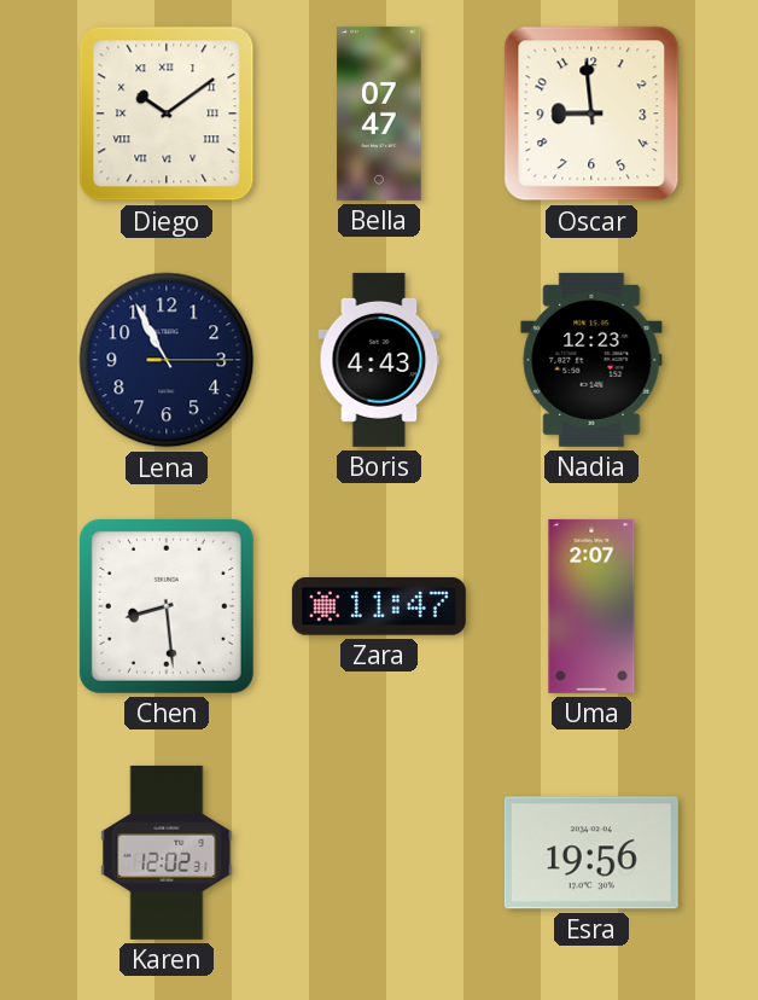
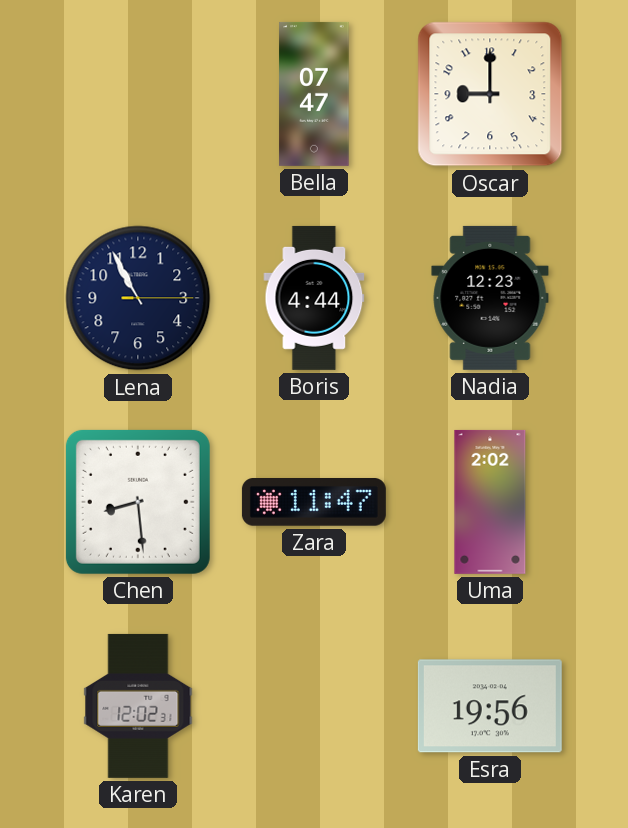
Diego: 10:09 -> none
Oscar: 8:59 -> 9:00
Boris: 4:43 -> 4:44
Uma: 2:07 -> 2:02
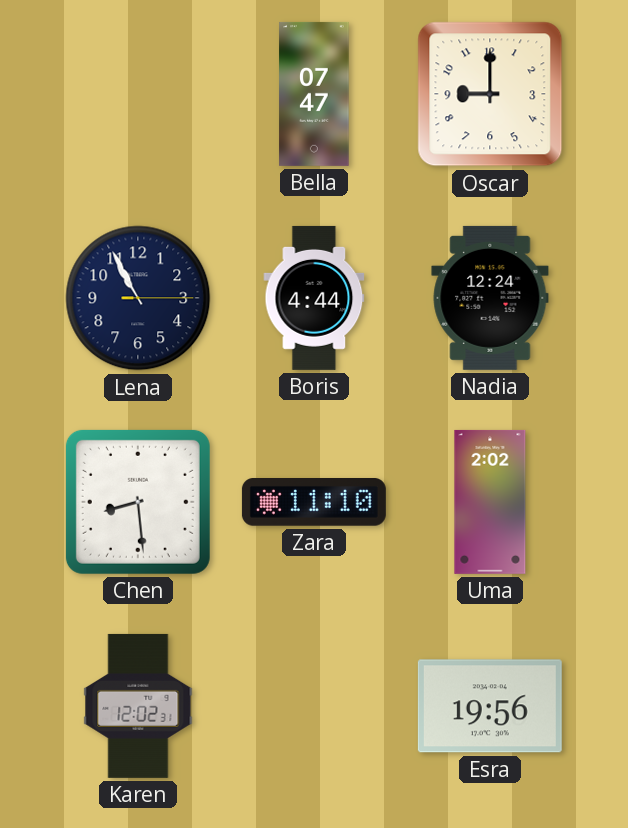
Nadia: 12:23 -> 12:24
Zara: 11:47 -> 11:10
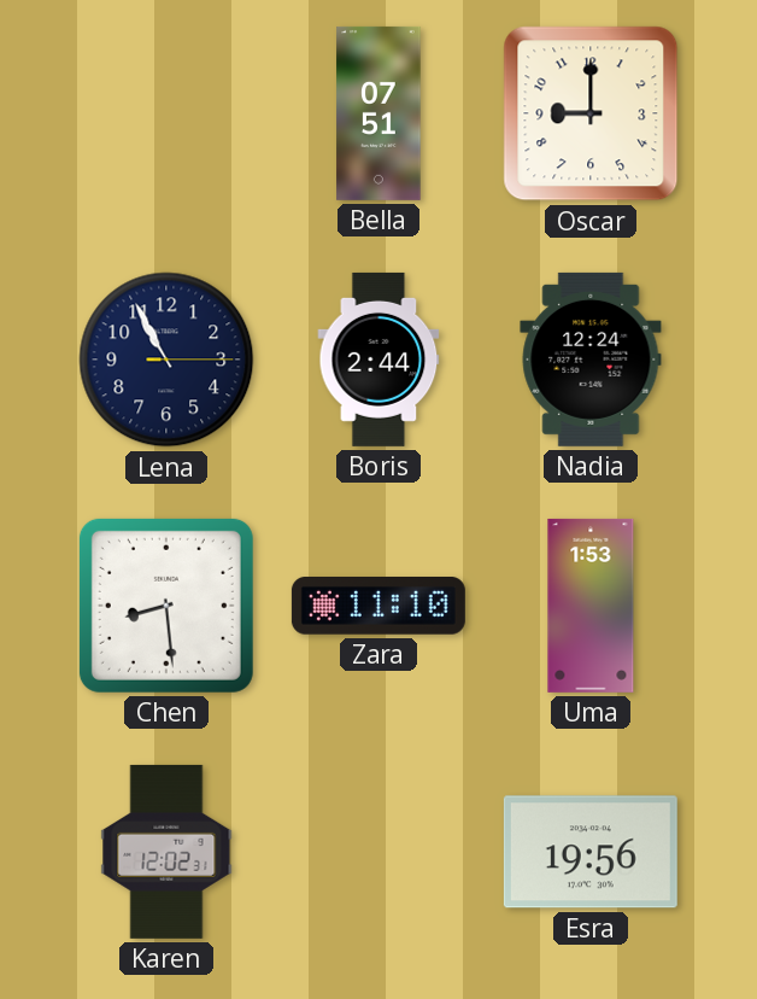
Bella: 07:47 -> 07:51
Boris: 4:44 -> 2:44
Uma: 2:02 -> 1:53
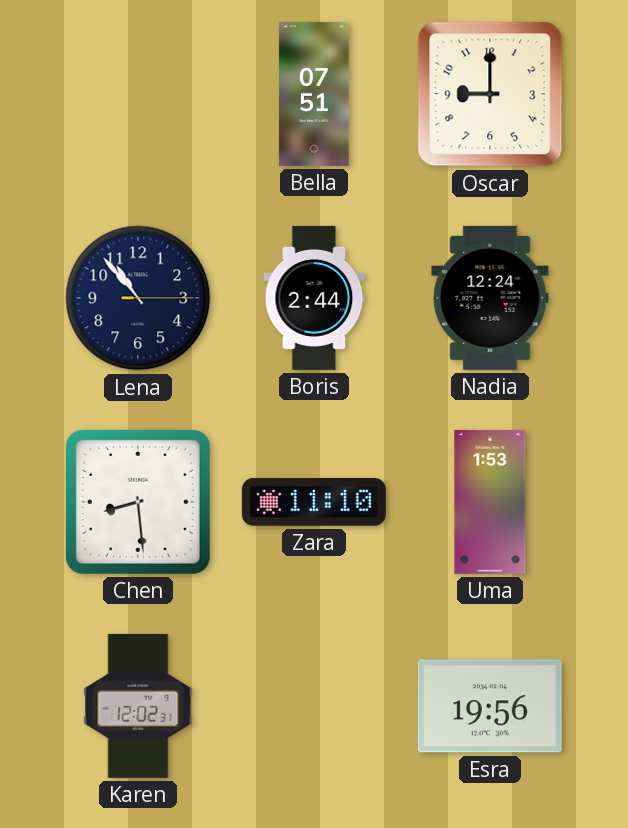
Lena: 10:55 -> 10:53
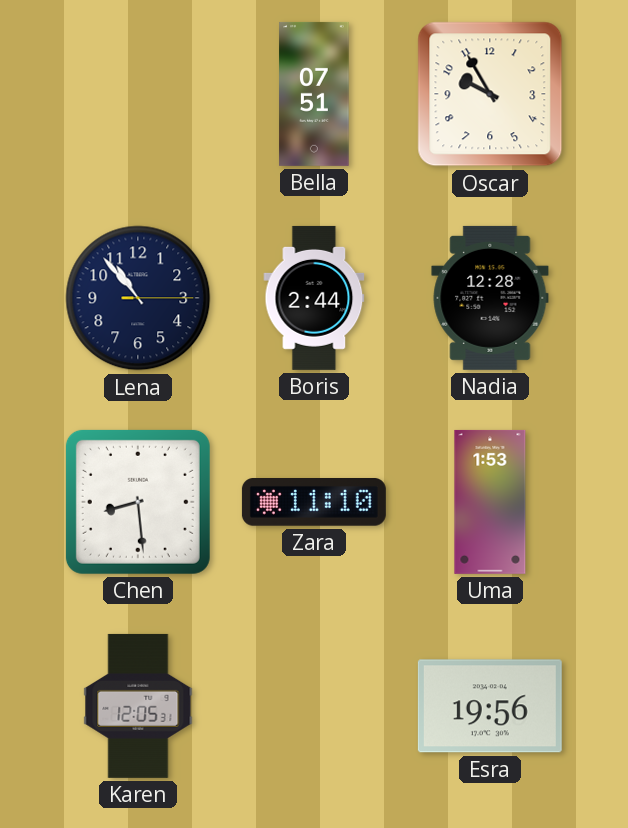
Oscar: 9:00 -> 9:55
Nadia: 12:24 -> 12:28
Karen: 12:02 -> 12:05
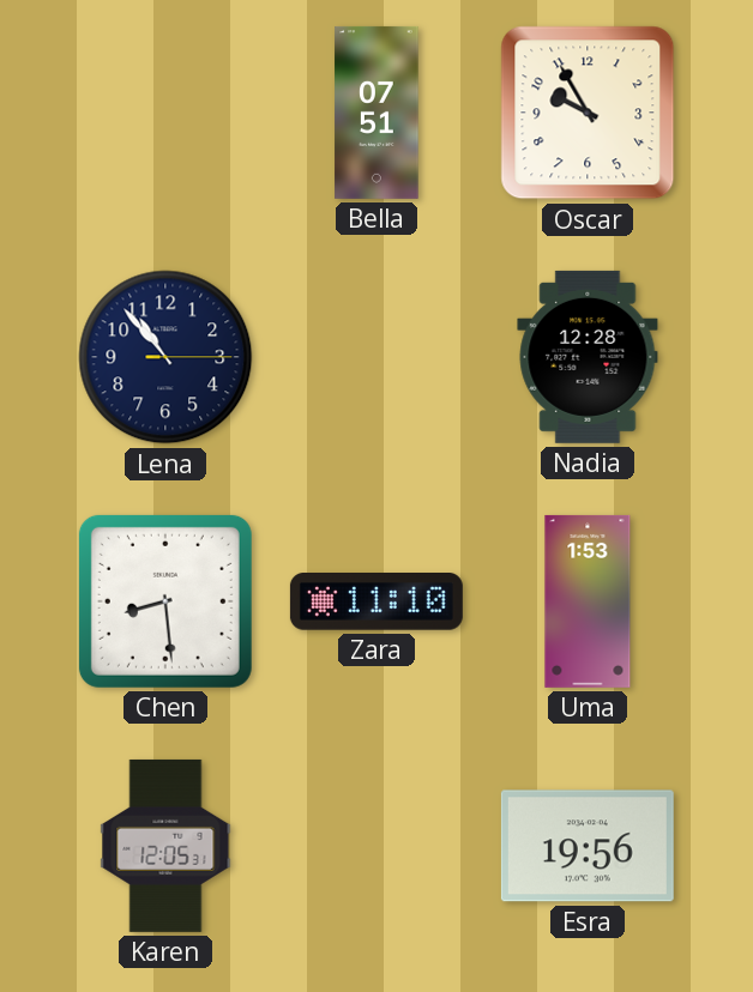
Boris: 2:44 -> none
